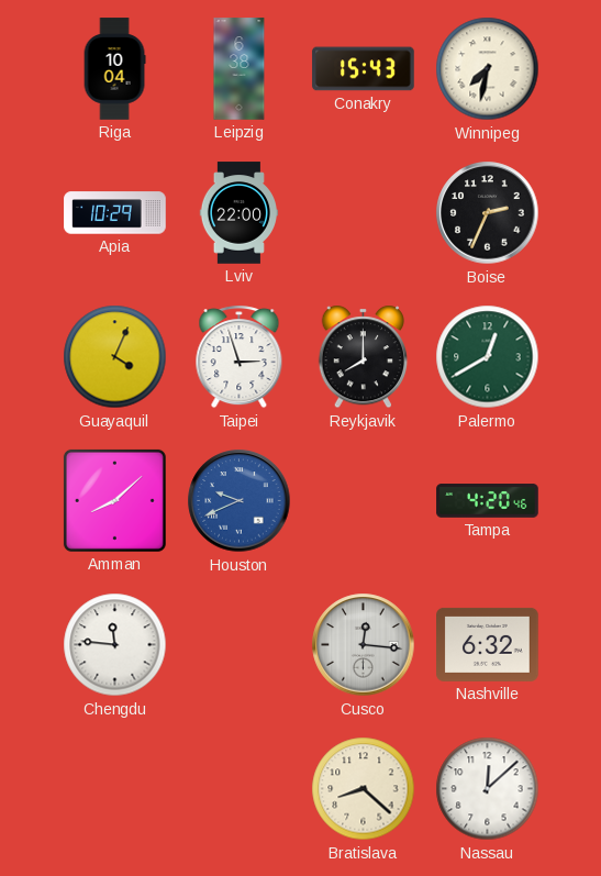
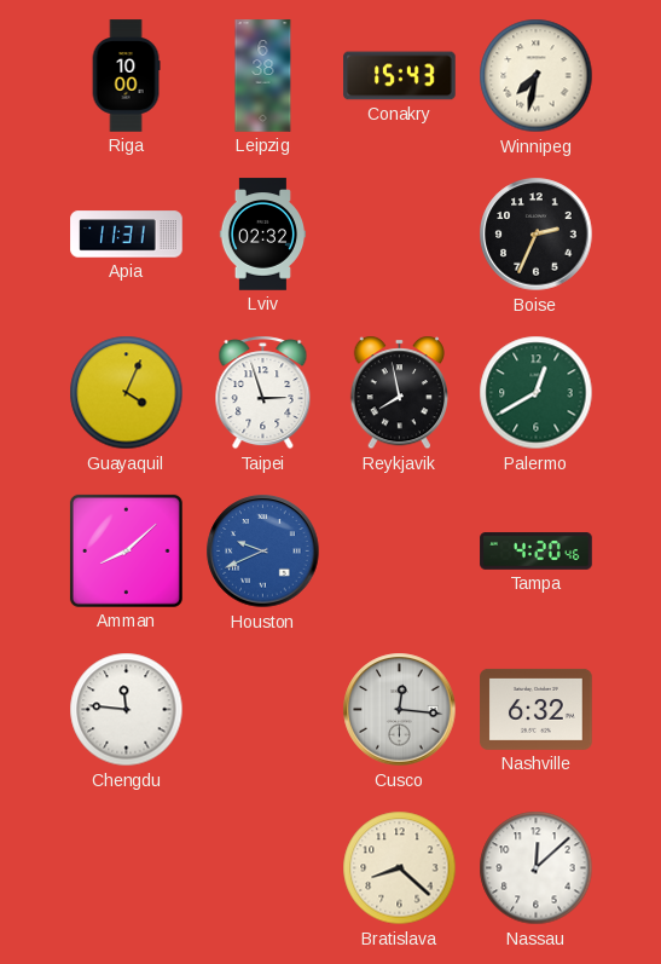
Riga: 10:04 -> 10:00
Apia: 10:29 -> 11:31
Lviv: 22:00 -> 02:32
Reykjavik: 8:00 -> 7:58
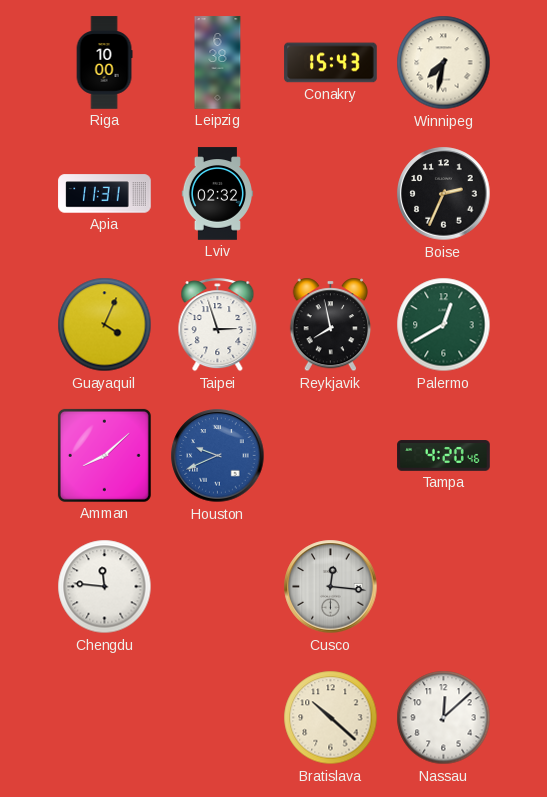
Nashville: 6:32 -> none
Bratislava: 8:22 -> 10:22
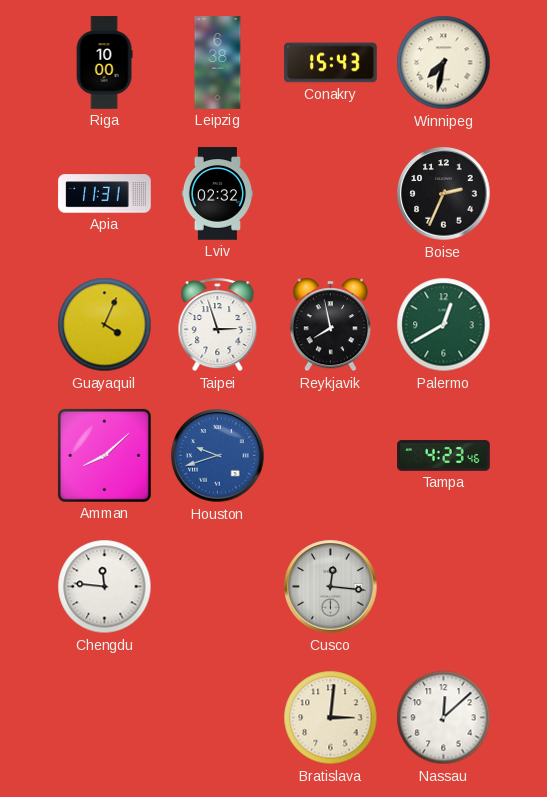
Houston: 9:41 -> 9:42
Tampa: 4:20 -> 4:23
Bratislava: 10:22 -> 3:01
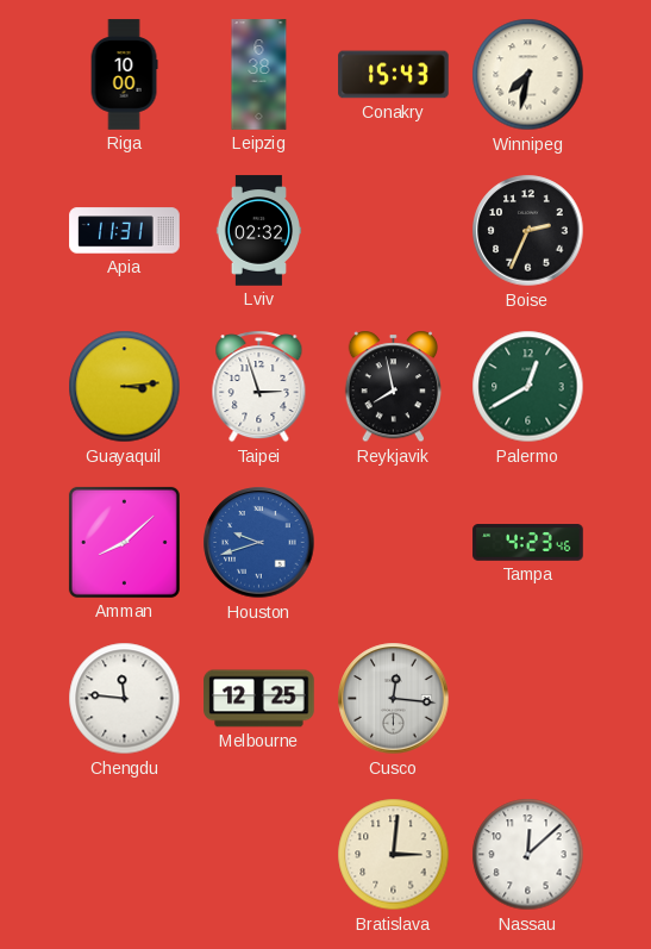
Guayaquil: 4:04 -> 3:14
Melbourne: none -> 12:25
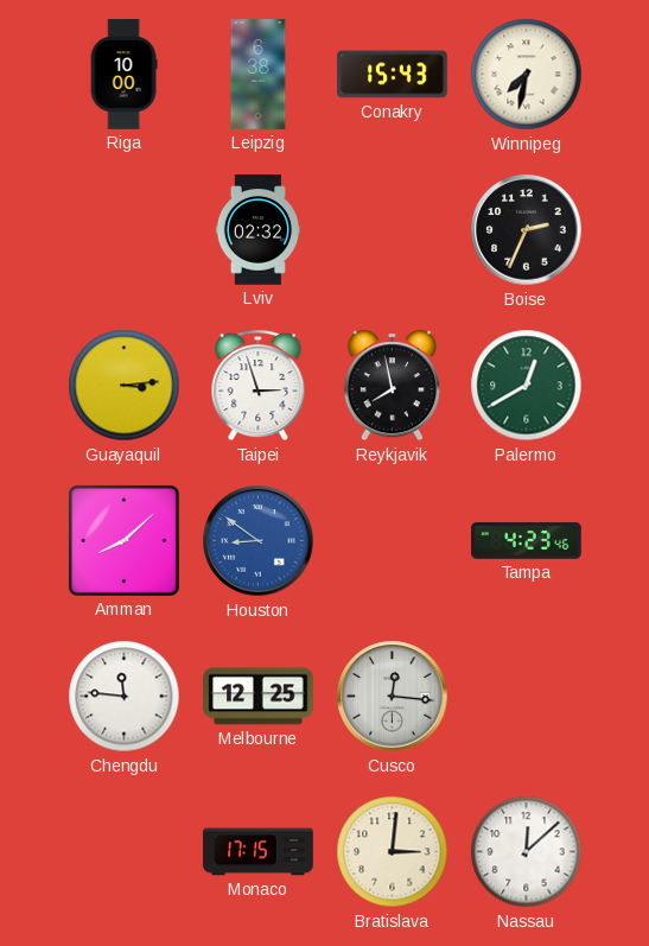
Apia: 11:31 -> none
Houston: 9:42 -> 8:51
Monaco: none -> 17:15
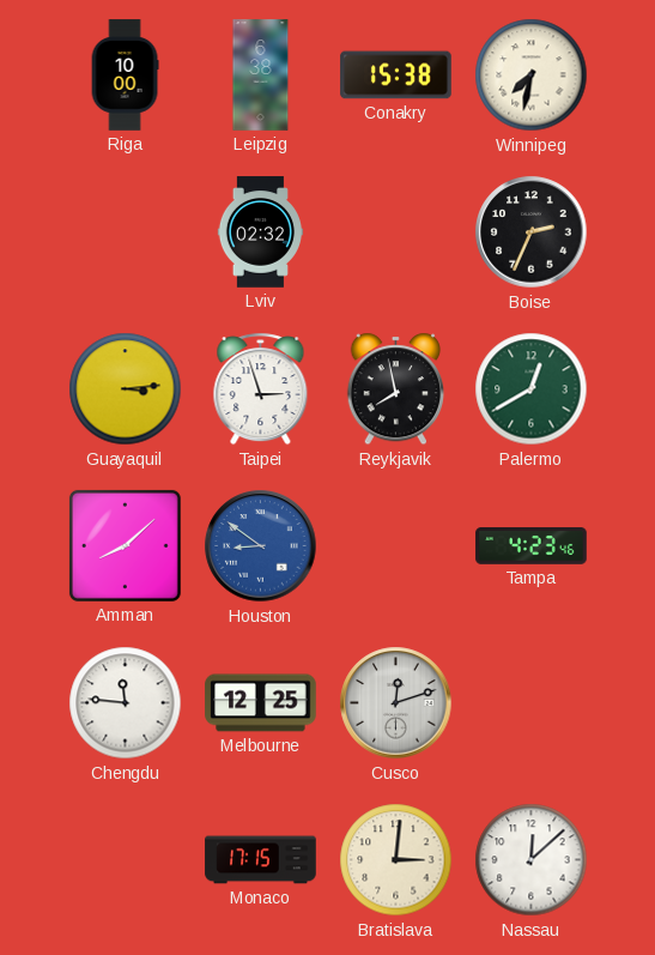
Conakry: 15:43 -> 15:38
Cusco: 12:16 -> 12:12
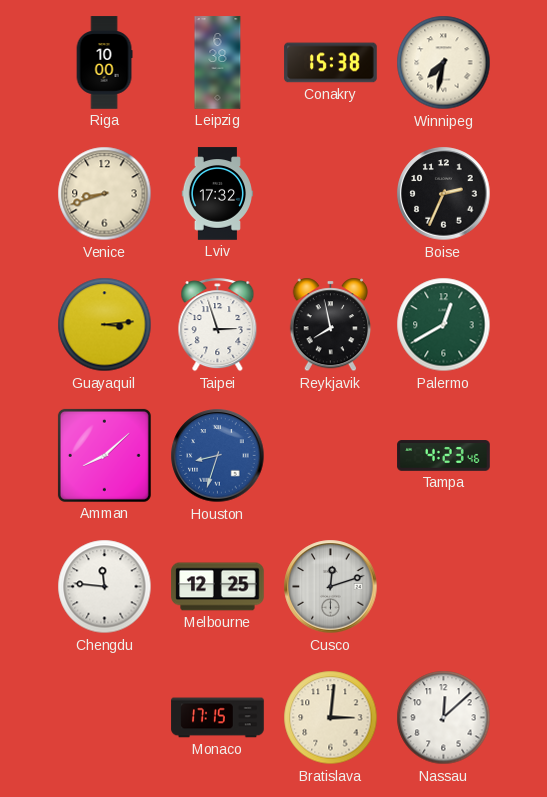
Venice: none -> 8:42
Lviv: 02:32 -> 17:32
Houston: 8:51 -> 8:33
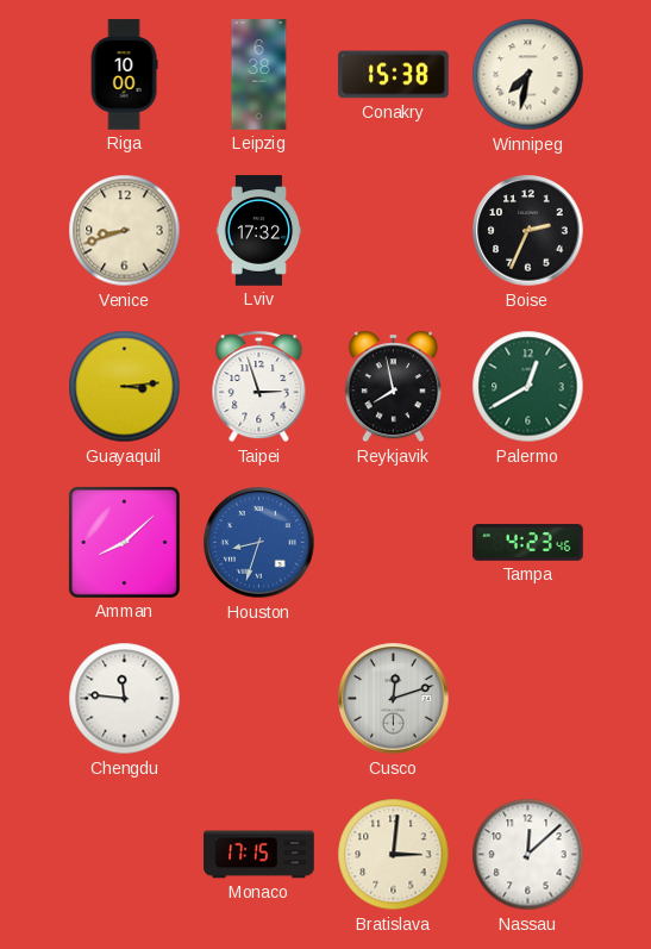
Melbourne: 12:25 -> none
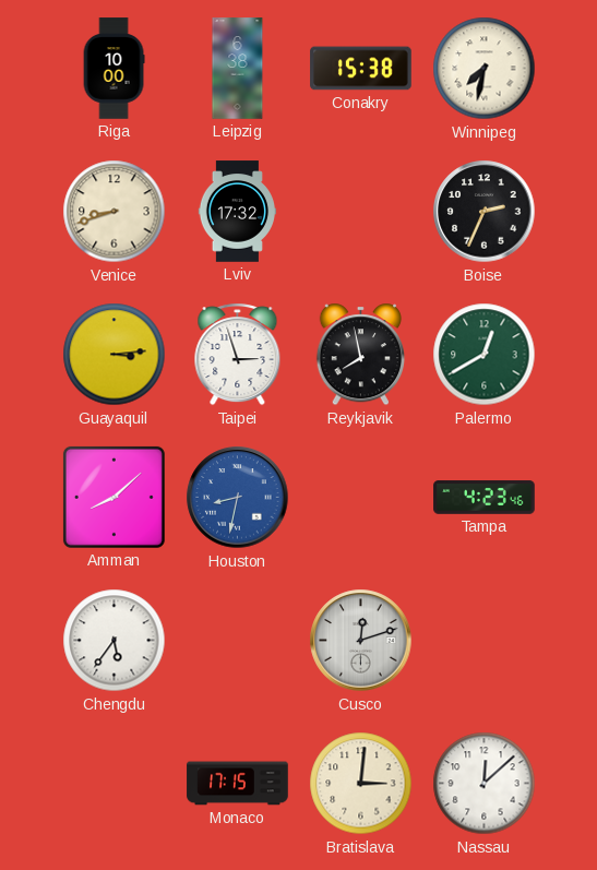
Houston: 8:33 -> 8:32
Chengdu: 11:46 -> 5:36
